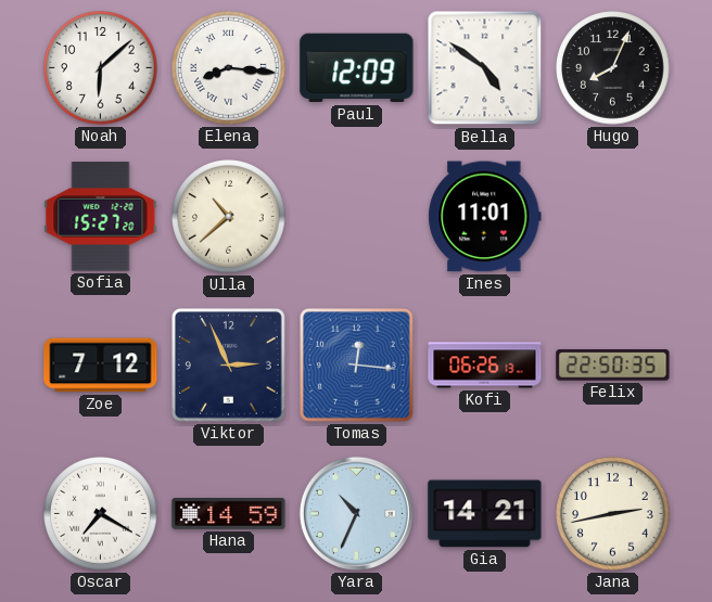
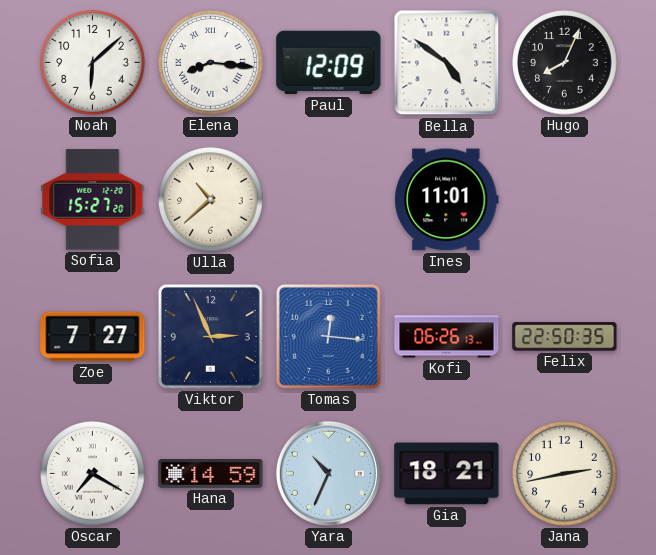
Zoe: 7:12 -> 7:27
Gia: 14:21 -> 18:21
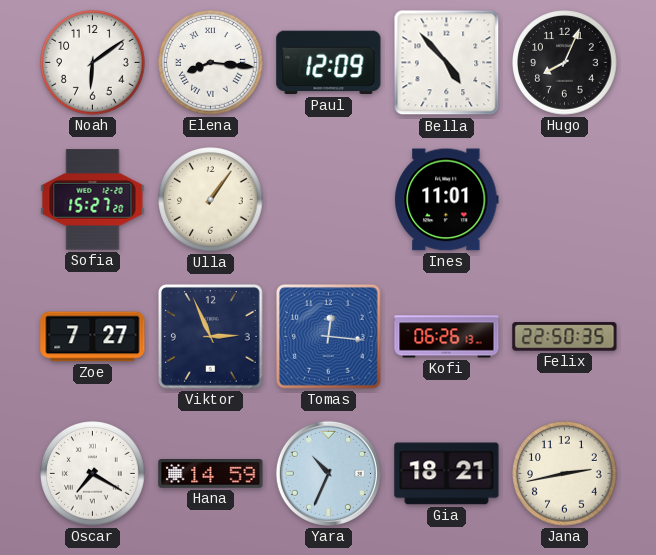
Noah: 6:08 -> 6:09
Bella: 4:51 -> 4:53
Ulla: 10:38 -> 1:06
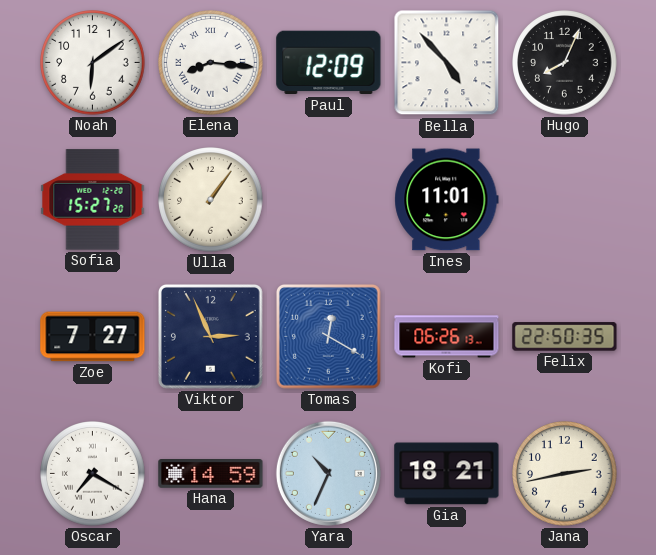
Tomas: 12:16 -> 12:20
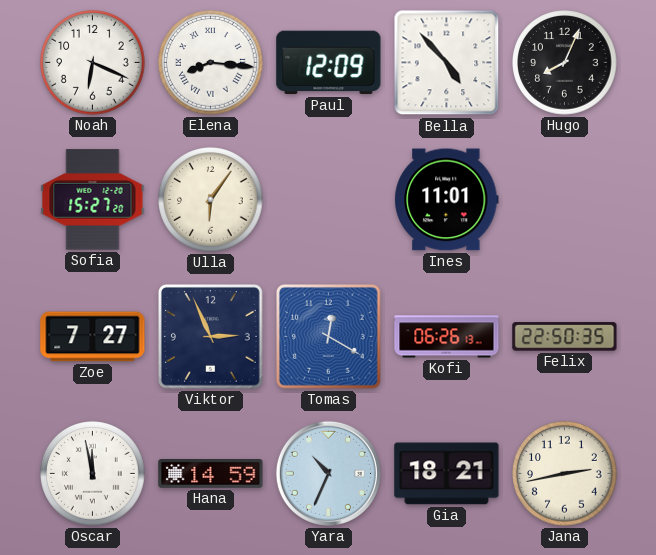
Noah: 6:09 -> 6:19
Ulla: 1:06 -> 6:06
Oscar: 7:20 -> 11:58
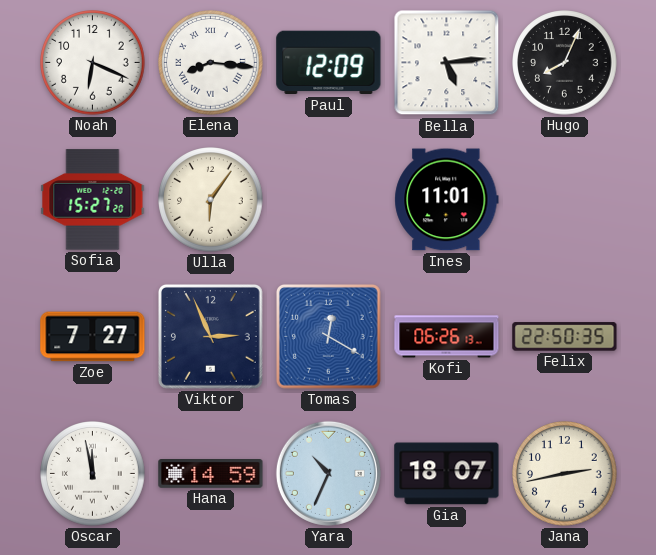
Bella: 4:53 -> 5:14
Gia: 18:21 -> 18:07
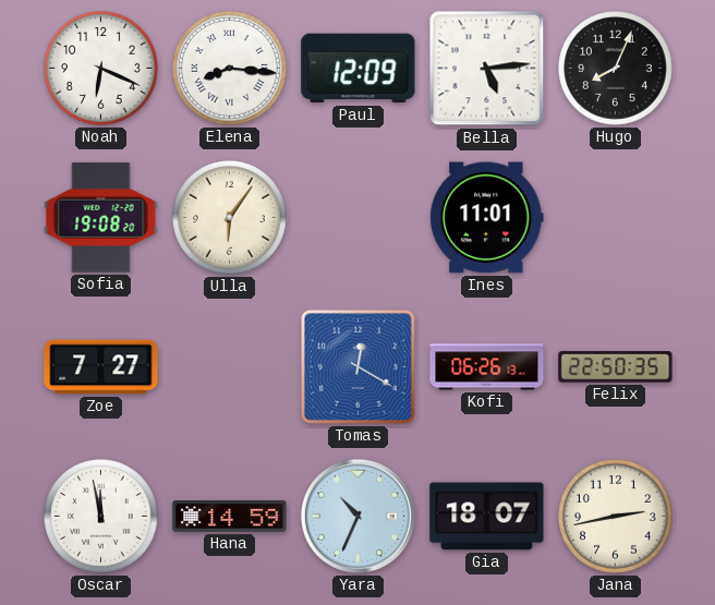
Sofia: 15:27 -> 19:08
Viktor: 2:56 -> none
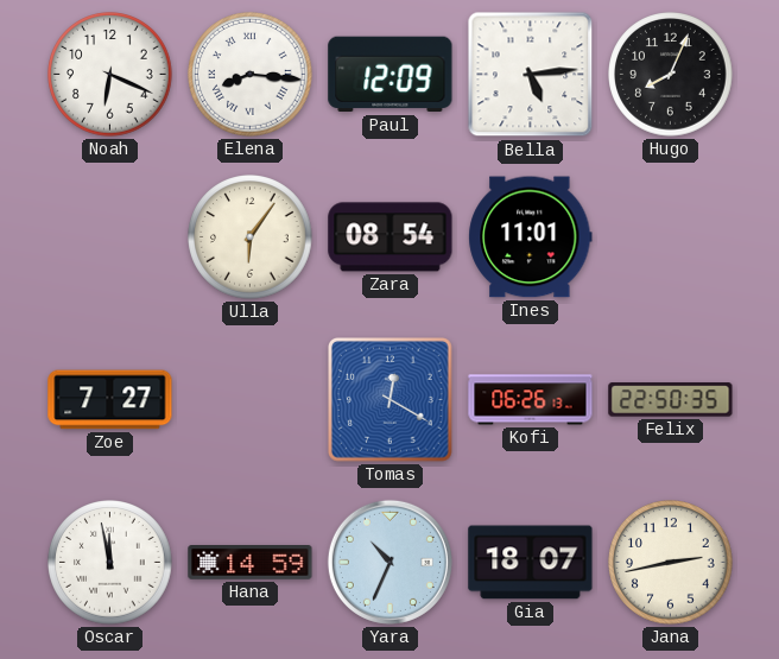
Sofia: 19:08 -> none
Zara: none -> 08:54
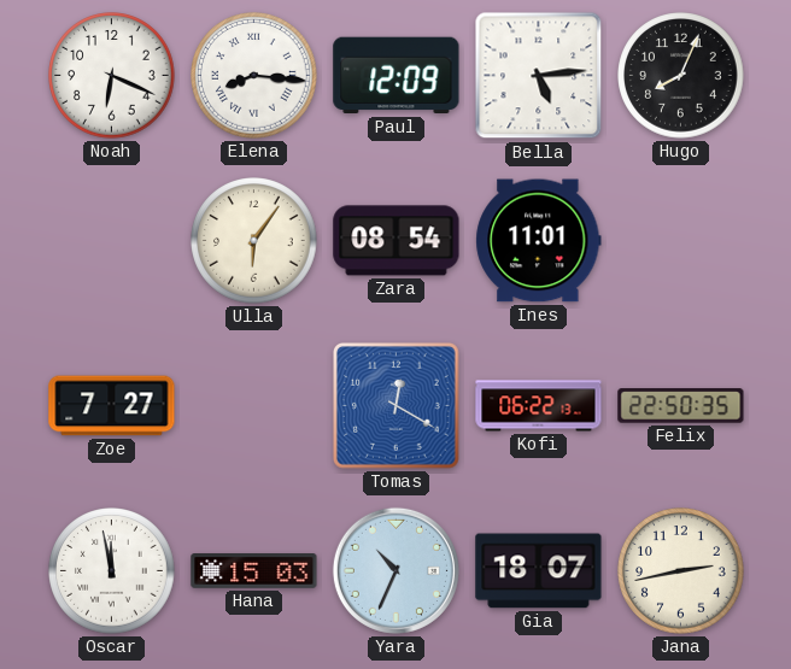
Kofi: 06:26 -> 06:22
Hana: 14:59 -> 15:03
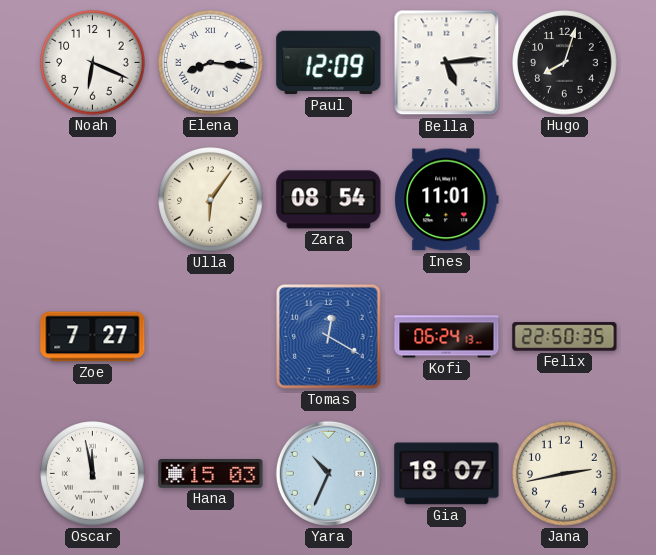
Hugo: 8:04 -> 8:03
Kofi: 06:22 -> 06:24
